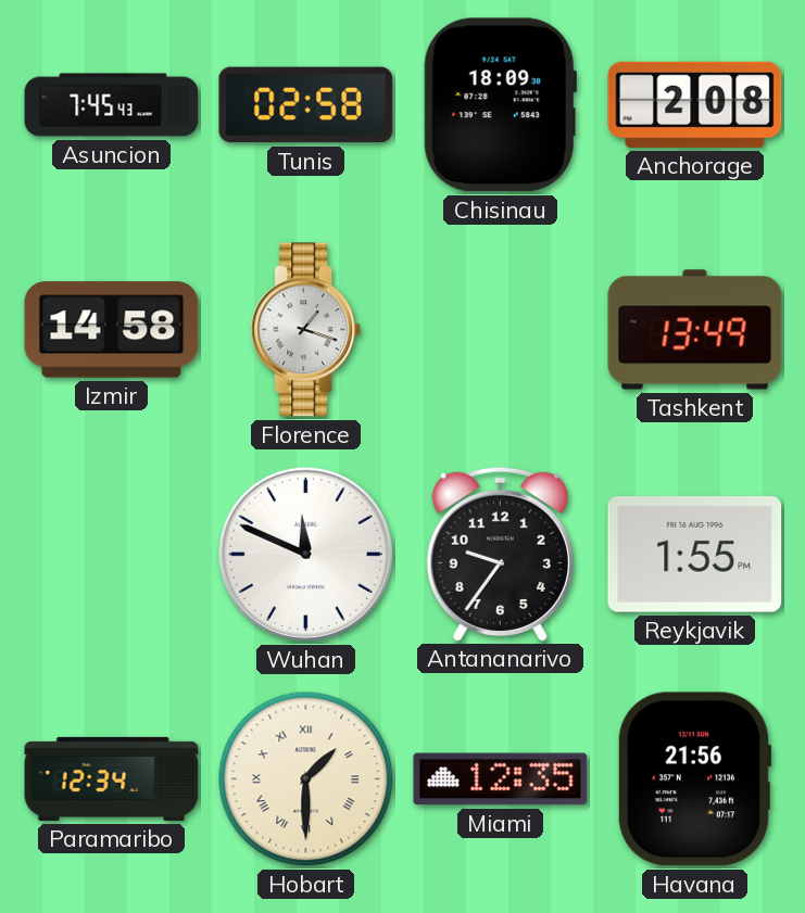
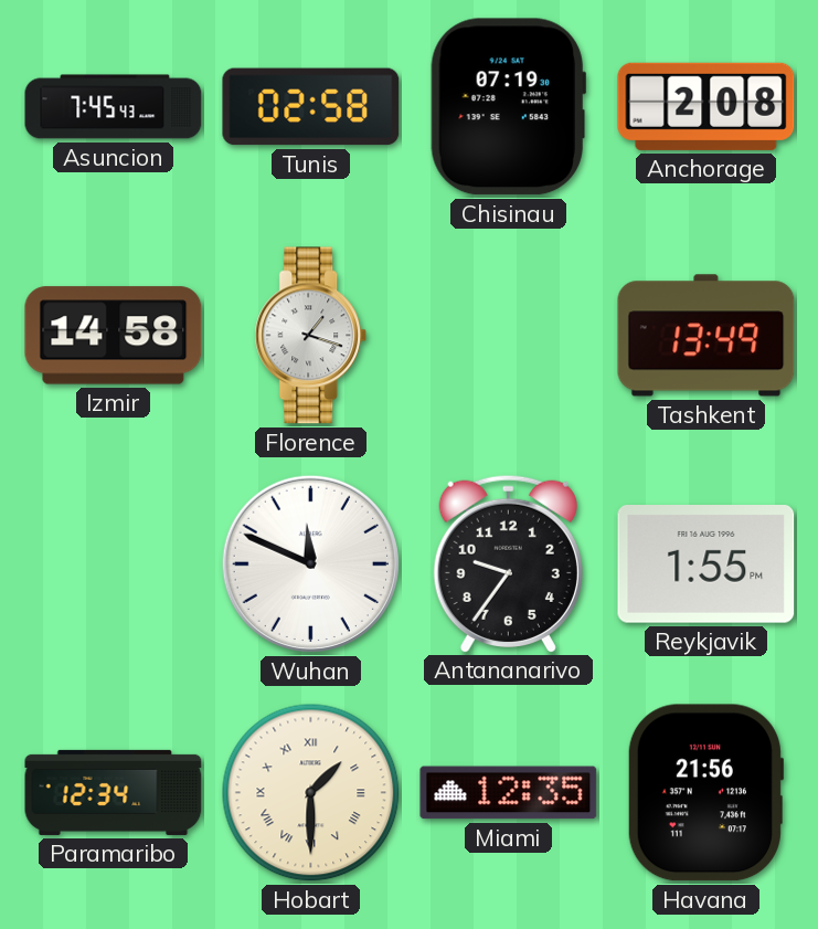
Chisinau: 18:09 -> 07:19
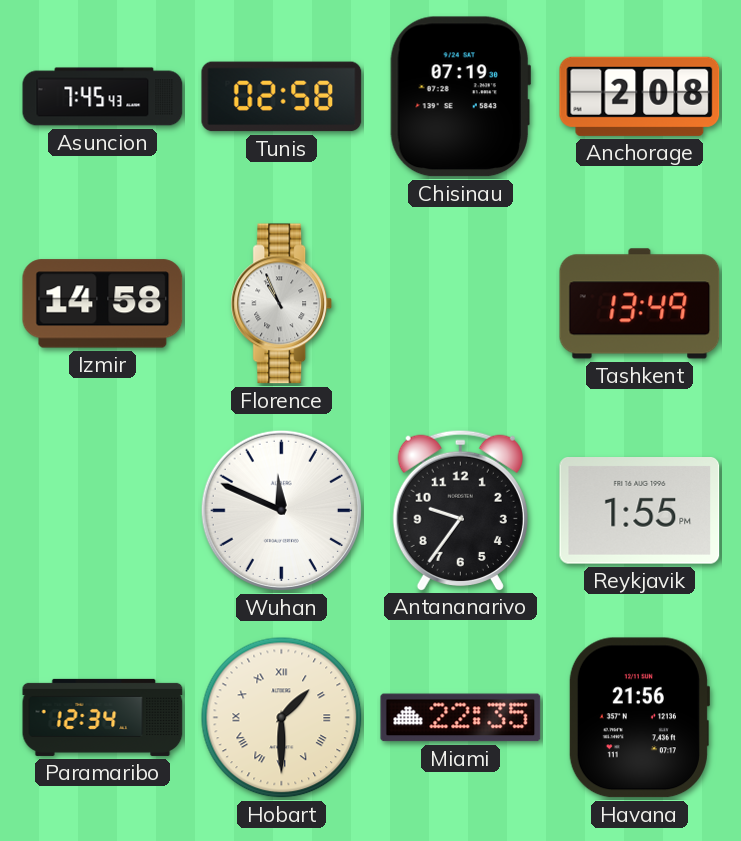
Florence: 1:18 -> 10:56
Miami: 12:35 -> 22:35
